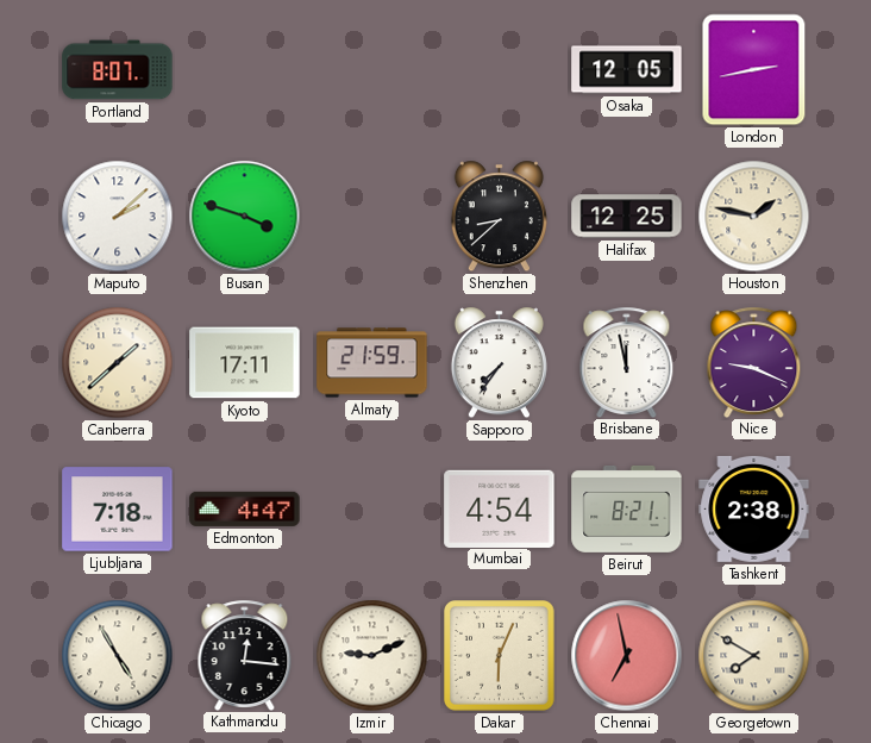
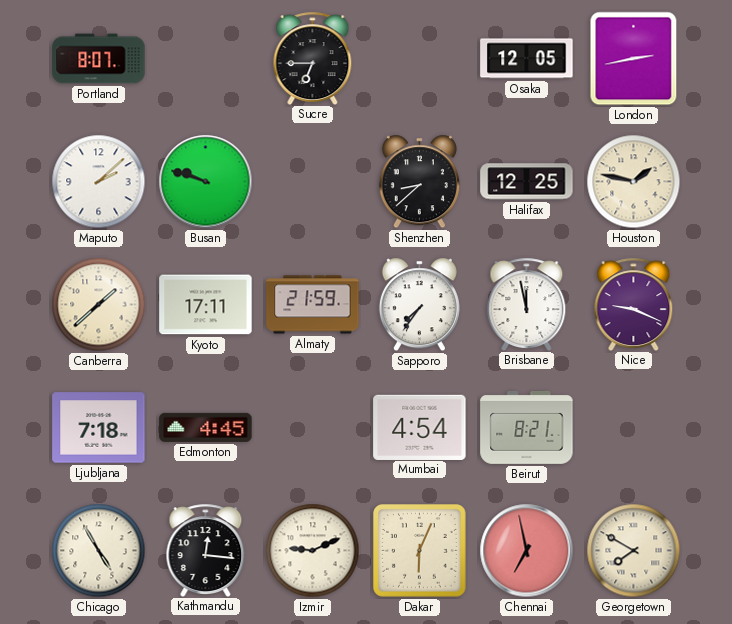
Sucre: none -> 6:45
Busan: 3:48 -> 9:48
Edmonton: 4:47 -> 4:45
Tashkent: 2:38 -> none
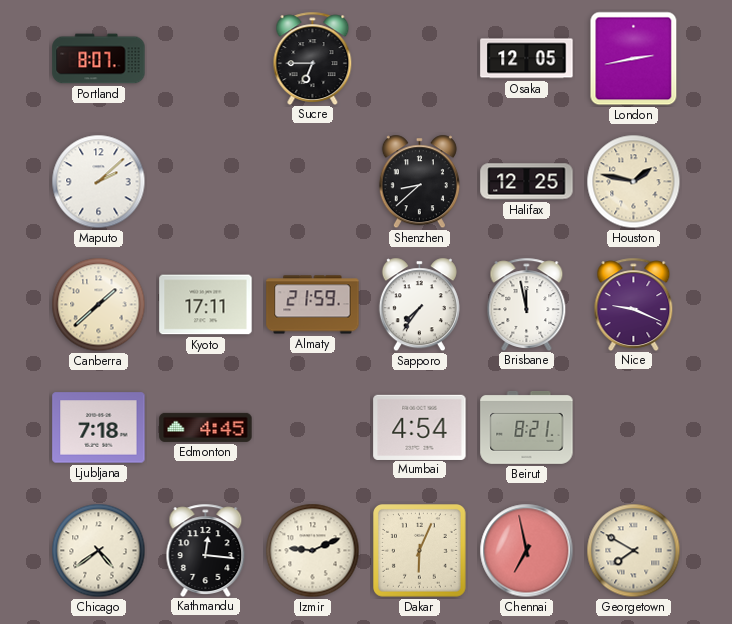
Busan: 9:48 -> none
Chicago: 4:55 -> 4:39
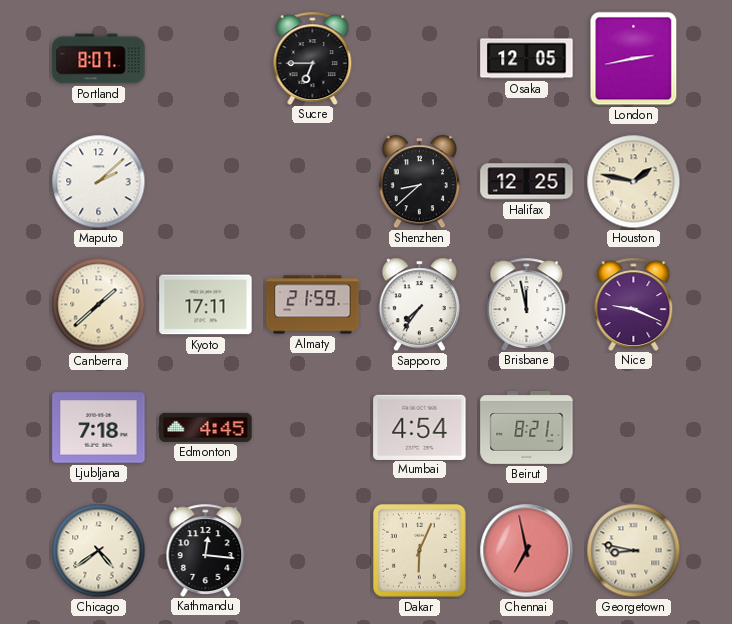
Izmir: 9:11 -> none
Georgetown: 7:50 -> 8:47
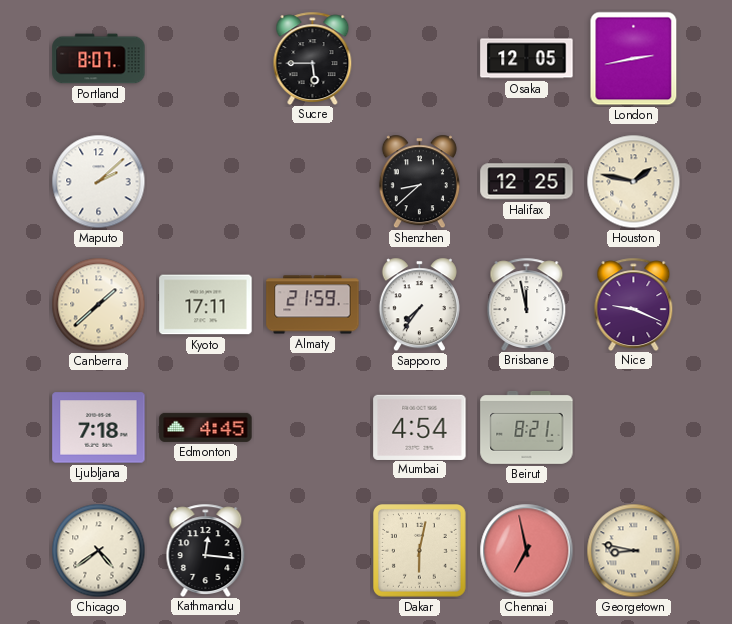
Sucre: 6:45 -> 5:45
Dakar: 6:04 -> 6:02
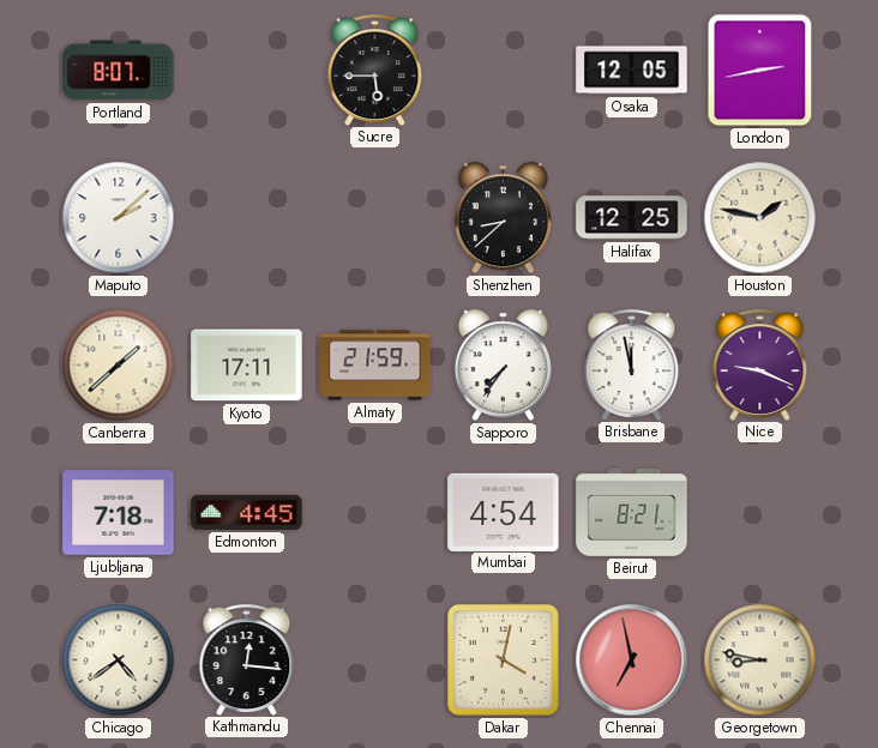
Dakar: 6:02 -> 4:02
